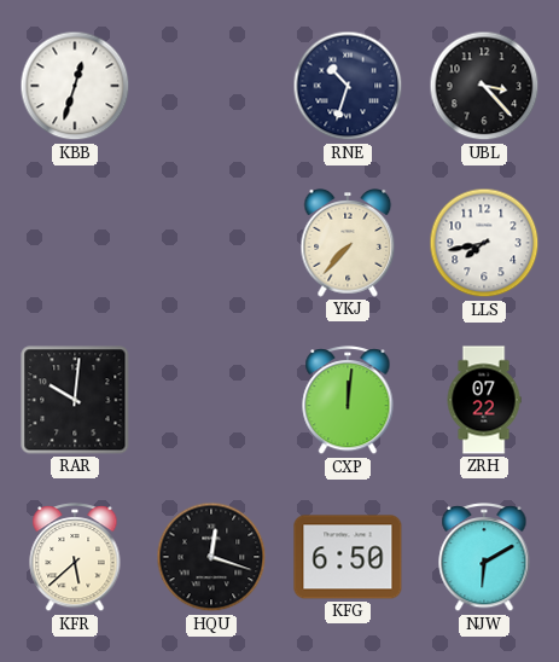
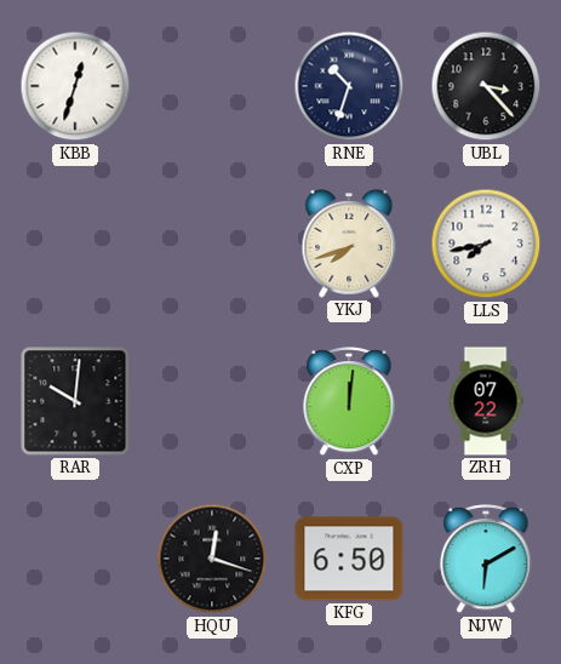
YKJ: 7:37 -> 7:42
KFR: 5:38 -> none
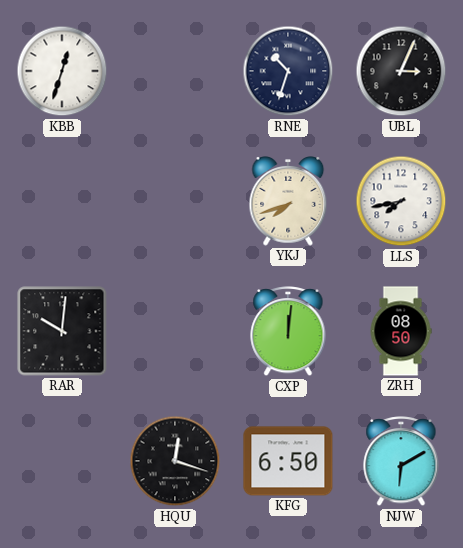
UBL: 3:23 -> 3:04
ZRH: 07:22 -> 08:50
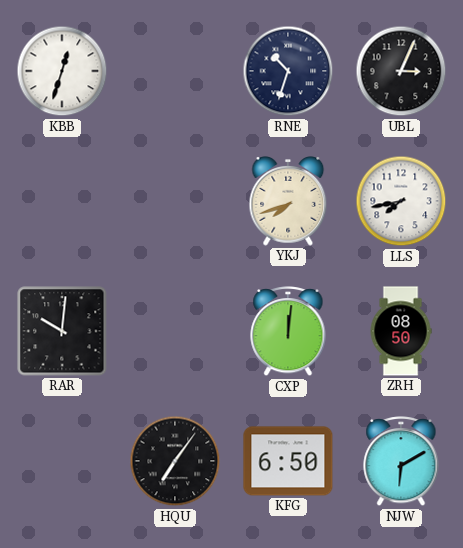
HQU: 12:18 -> 7:06
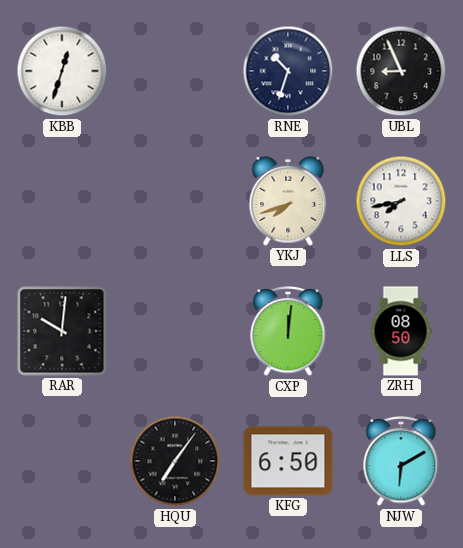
UBL: 3:04 -> 8:56
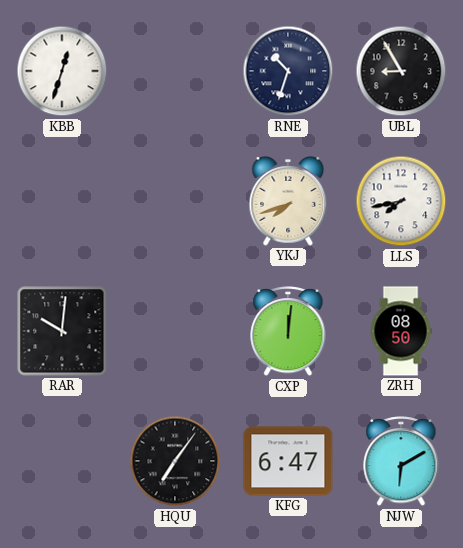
UBL: 8:56 -> 8:55
KFG: 6:50 -> 6:47
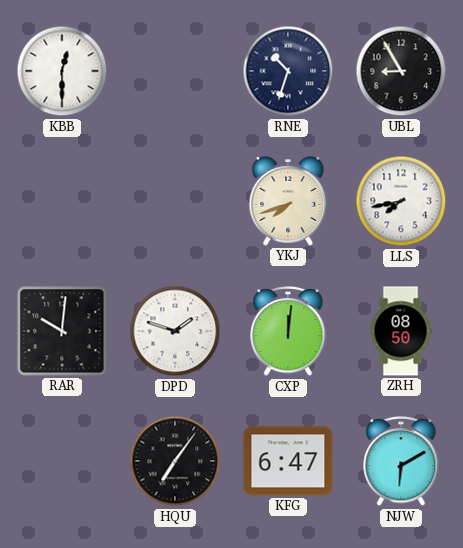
KBB: 12:33 -> 12:30
DPD: none -> 1:48
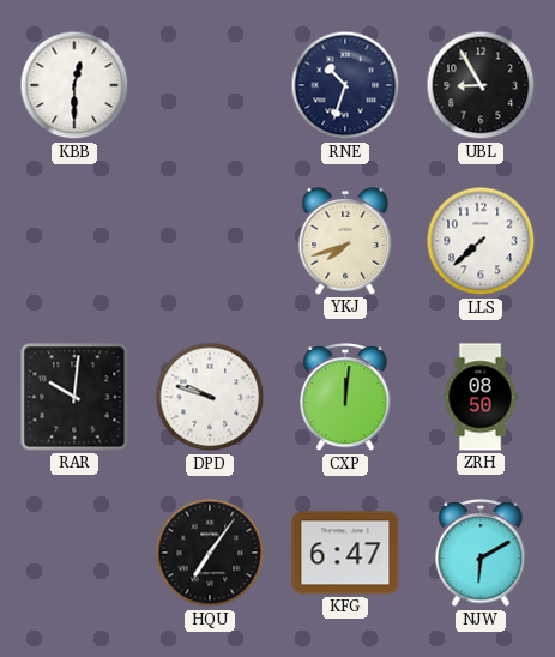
LLS: 7:43 -> 7:38
DPD: 1:48 -> 9:48
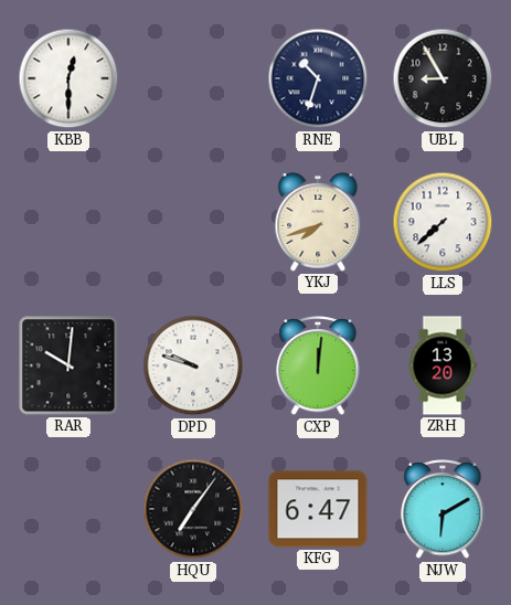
ZRH: 08:50 -> 13:20
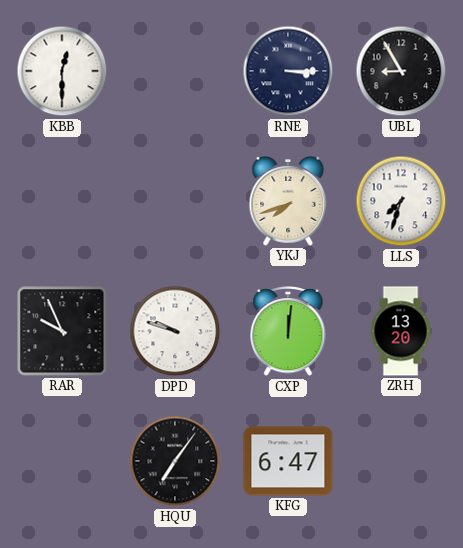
RNE: 10:33 -> 3:15
LLS: 7:38 -> 7:33
RAR: 10:01 -> 9:56
NJW: 6:10 -> none
